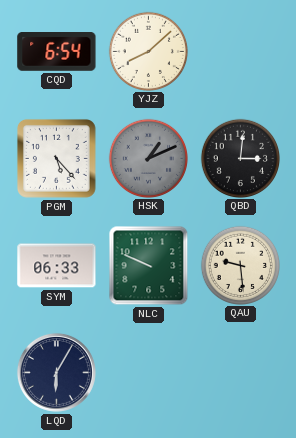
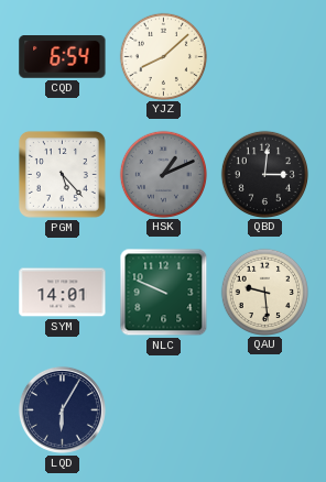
SYM: 06:33 -> 14:01
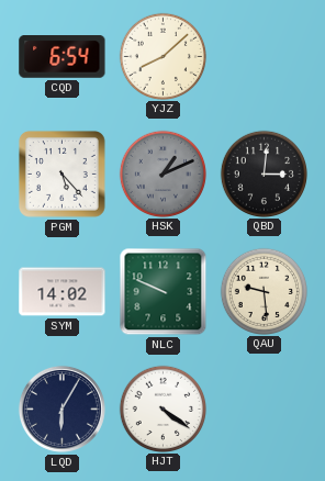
SYM: 14:01 -> 14:02
HJT: none -> 4:21
